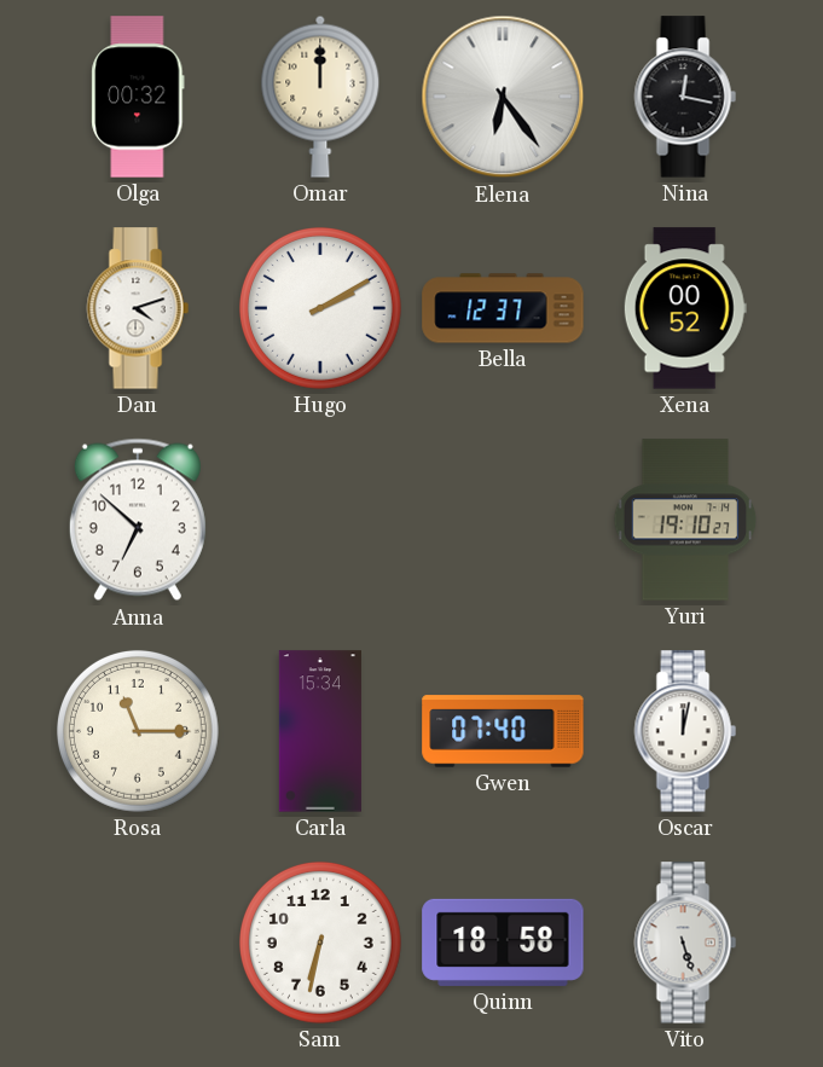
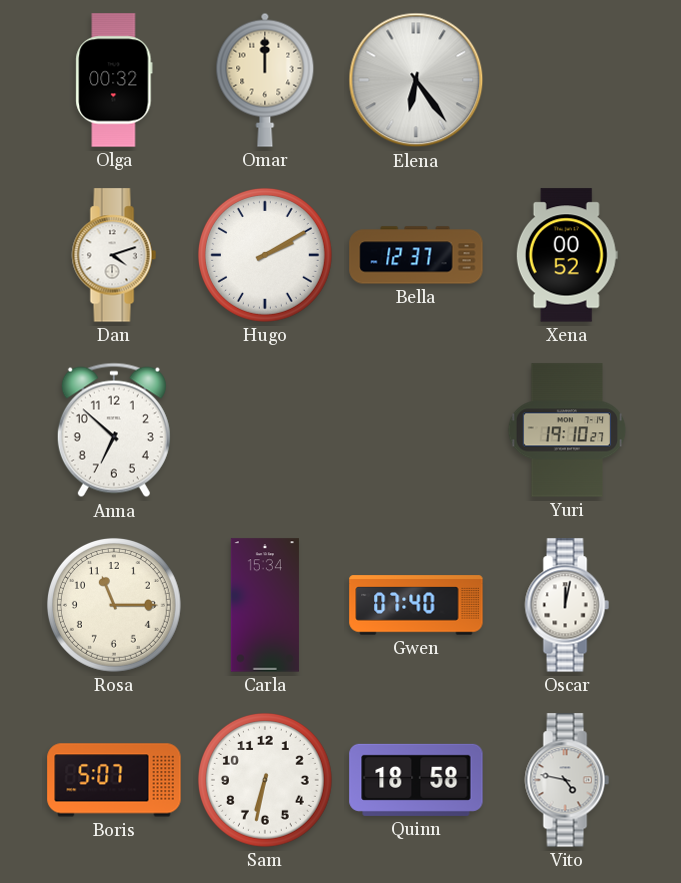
Nina: 12:17 -> none
Boris: none -> 5:07
Vito: 5:27 -> 4:47
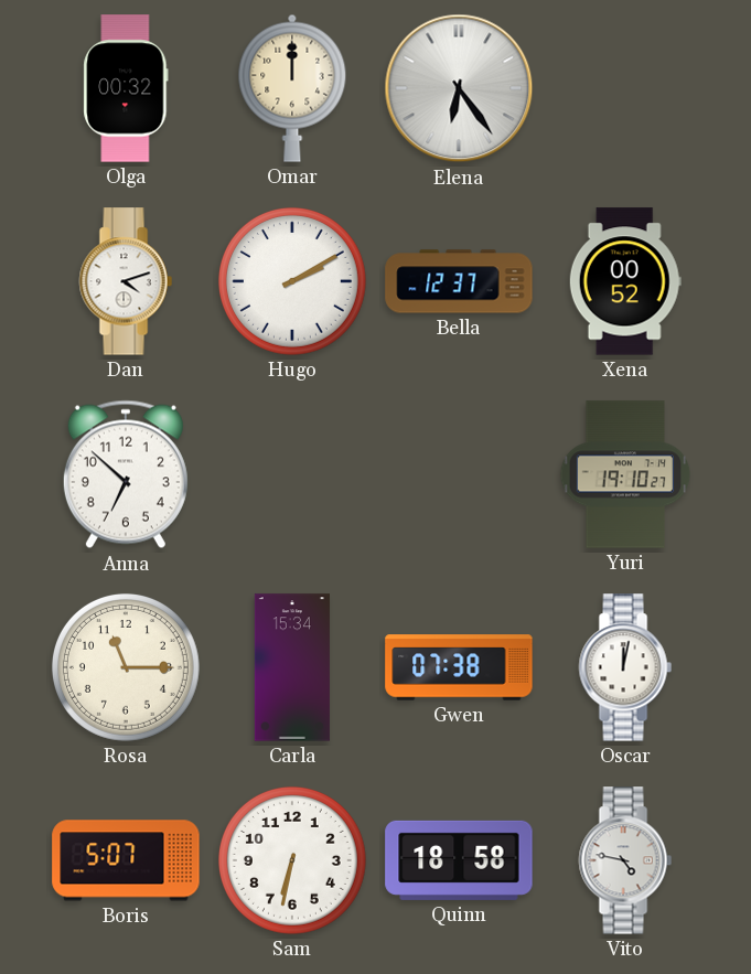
Gwen: 07:40 -> 07:38
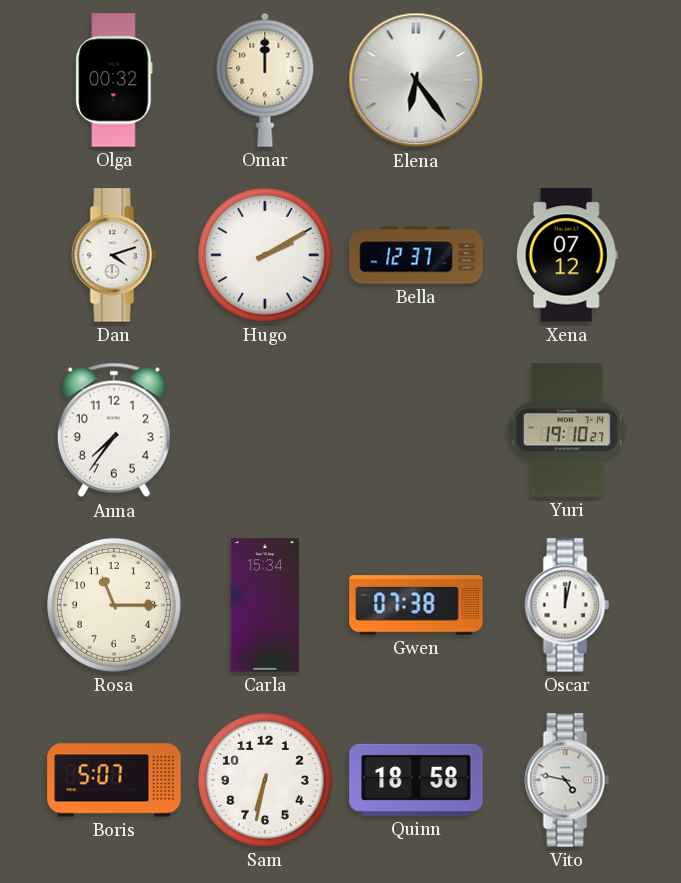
Xena: 00:52 -> 07:12
Anna: 6:52 -> 7:36
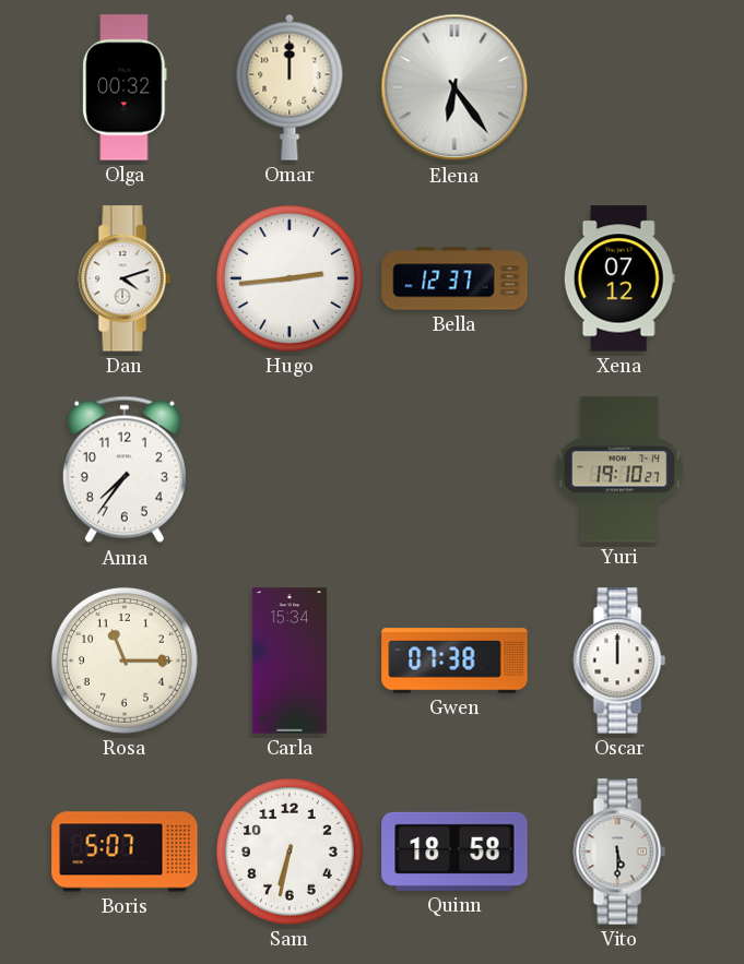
Hugo: 2:10 -> 2:44
Oscar: 12:02 -> 12:00
Vito: 4:47 -> 5:30
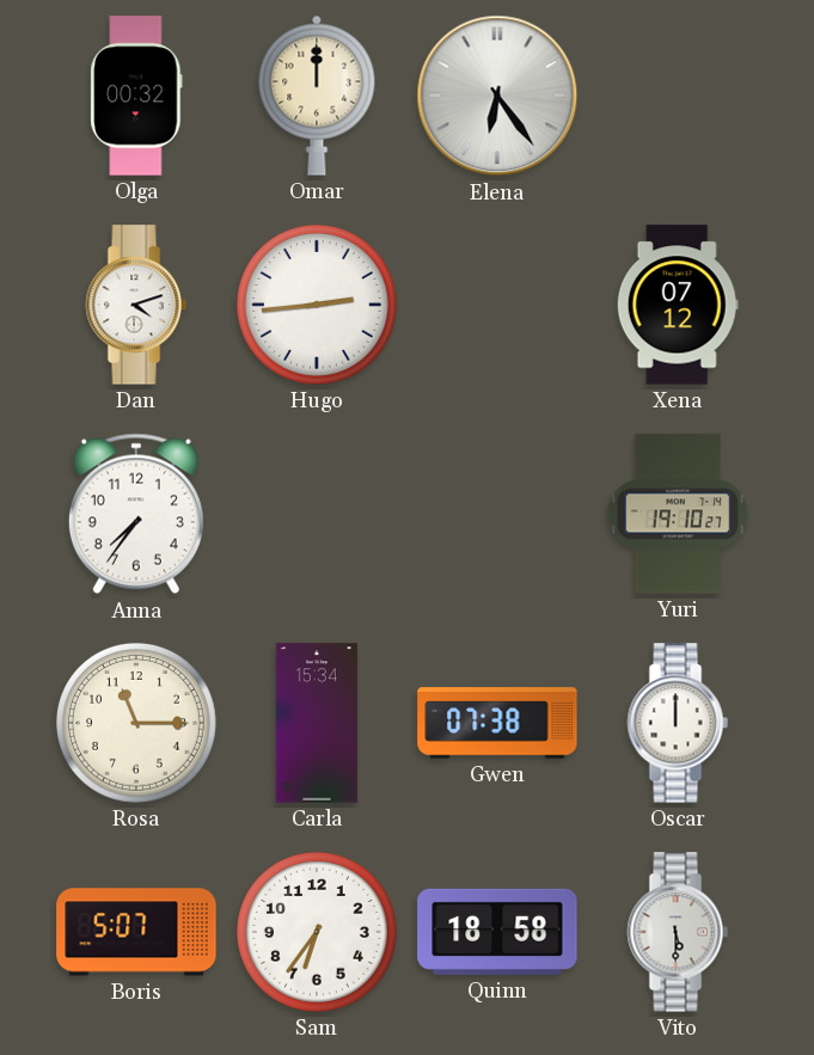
Bella: 12:37 -> none
Sam: 6:32 -> 6:36
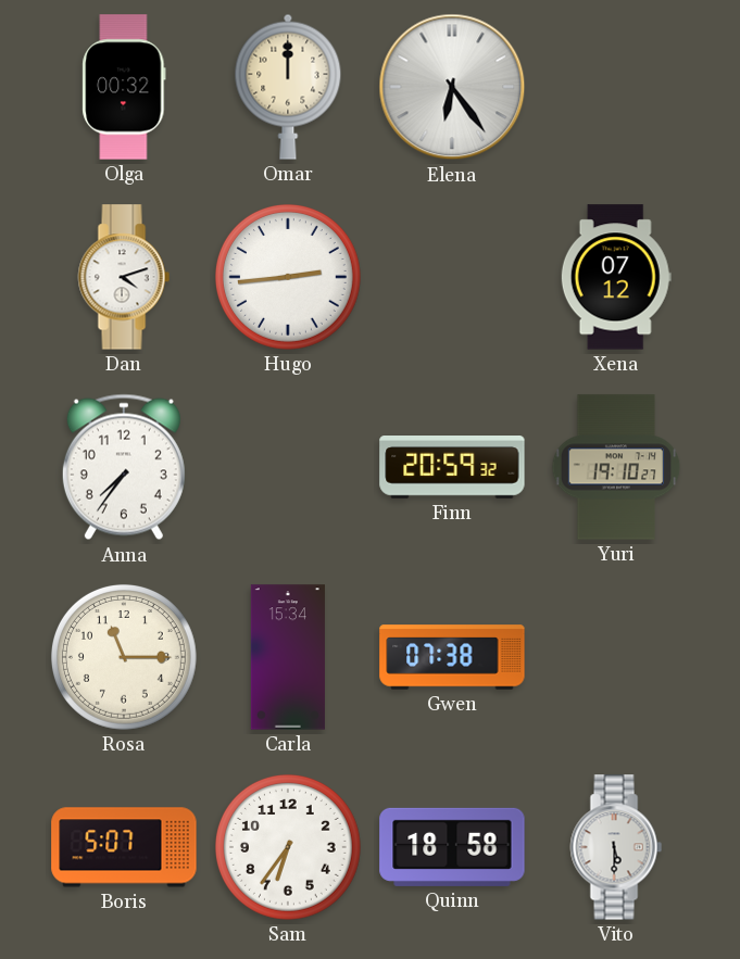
Finn: none -> 20:59
Oscar: 12:00 -> none
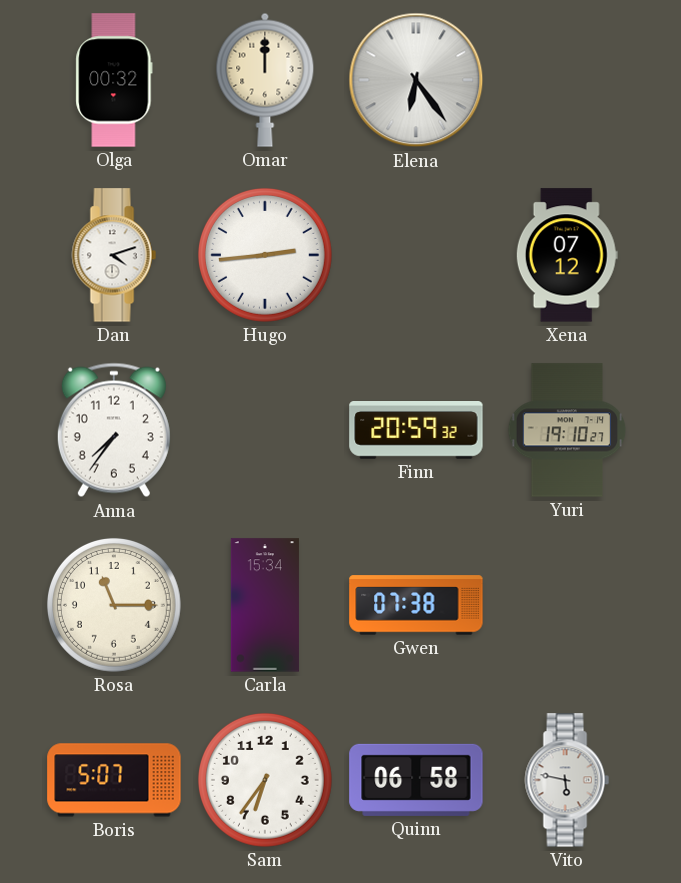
Quinn: 18:58 -> 06:58
Vito: 5:30 -> 5:47
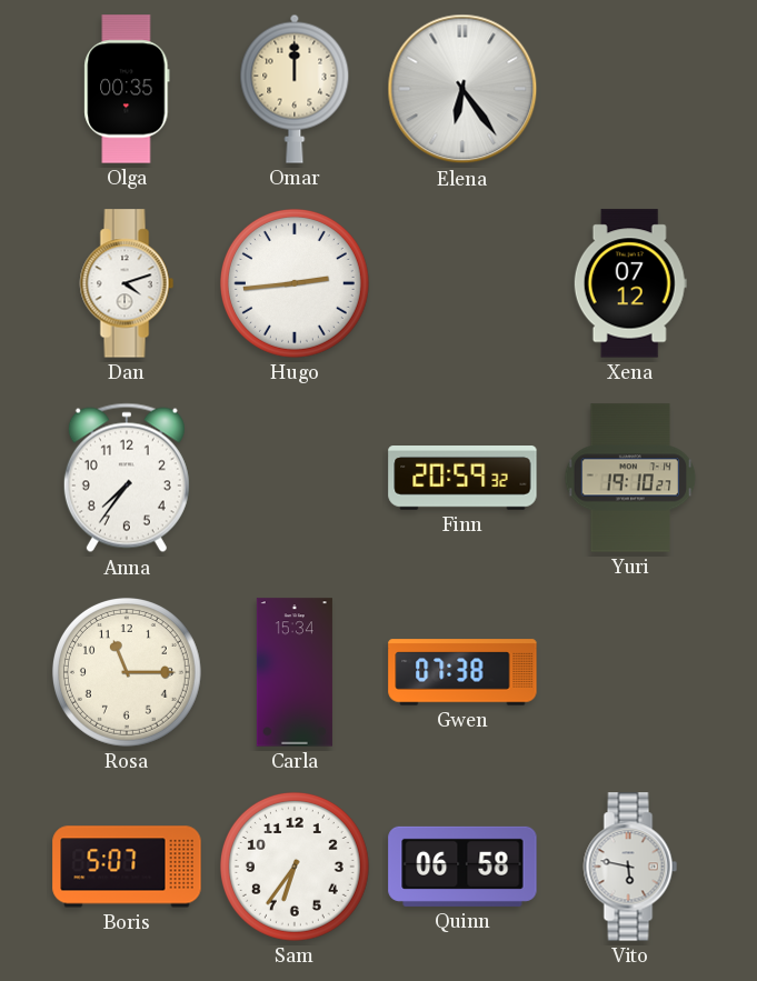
Olga: 00:32 -> 00:35
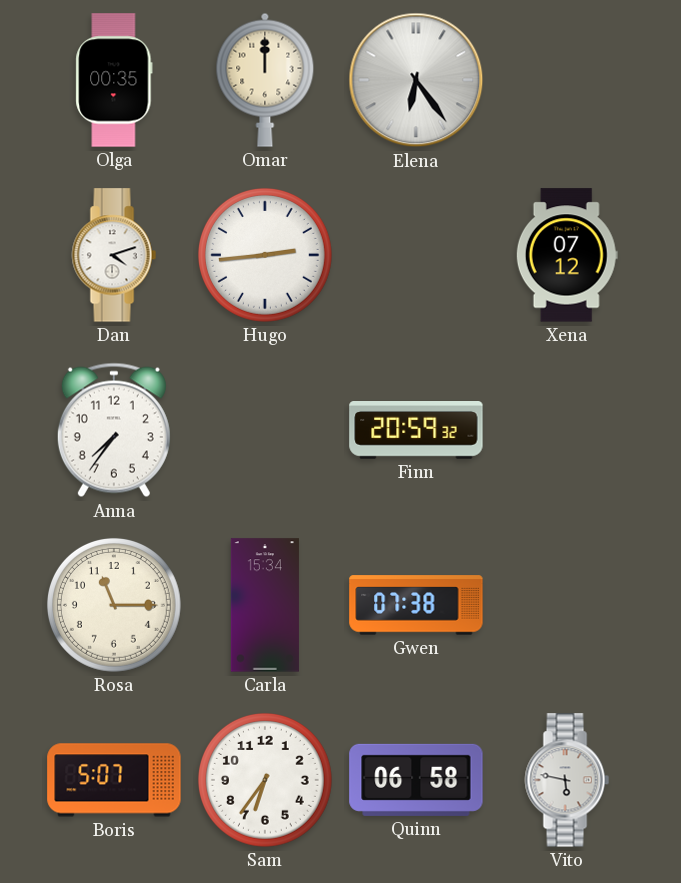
Yuri: 19:10 -> none
